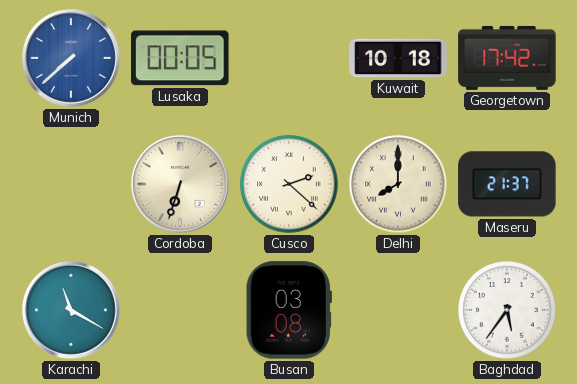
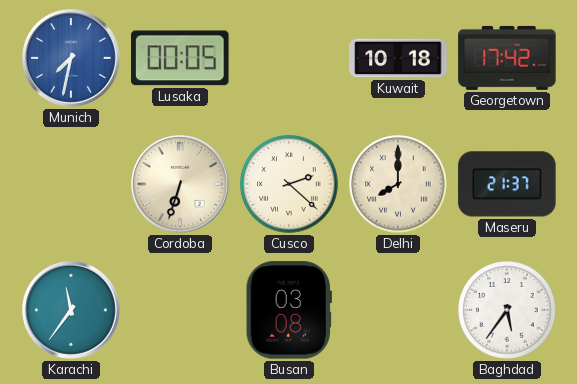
Munich: 7:38 -> 7:32
Karachi: 11:20 -> 11:36
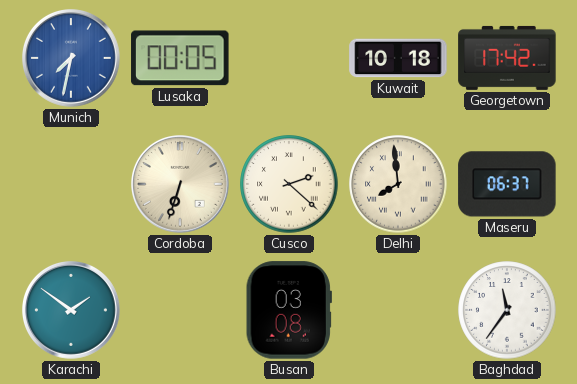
Delhi: 8:00 -> 7:59
Maseru: 21:37 -> 06:37
Karachi: 11:36 -> 1:51
Baghdad: 5:36 -> 11:36
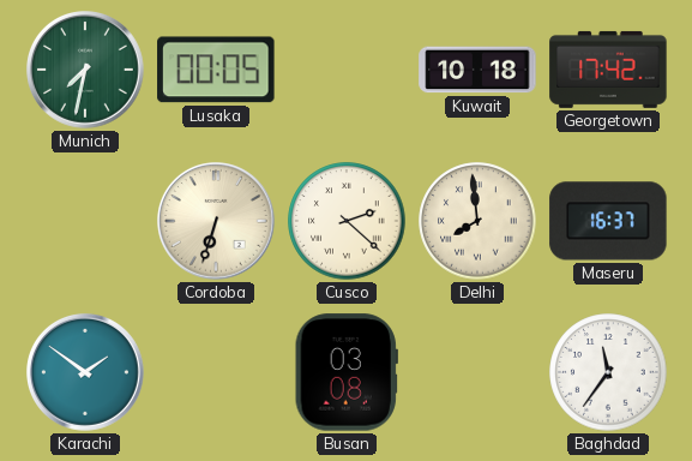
Munich dial: blue -> green
Maseru: 06:37 -> 16:37
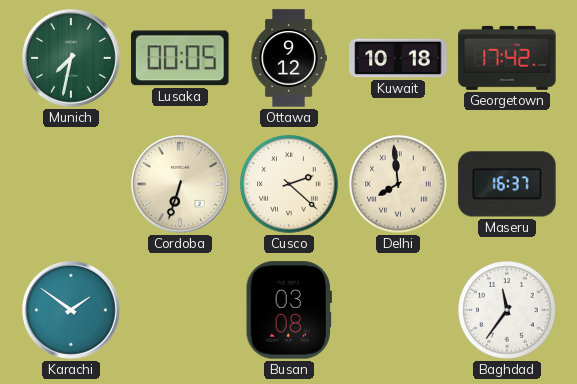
Ottawa: none -> 9:12
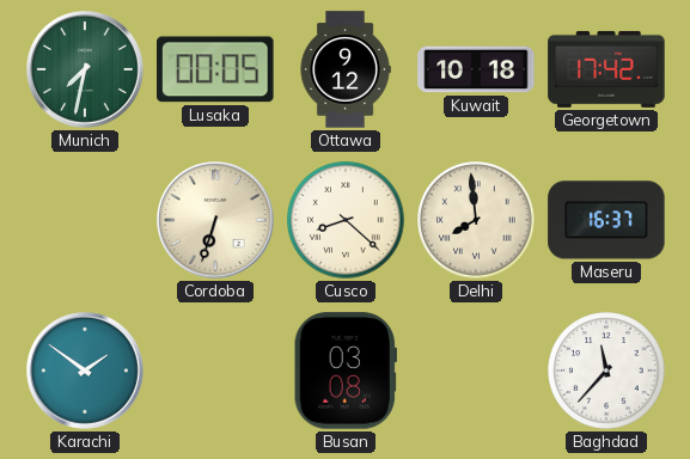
Cusco: 2:22 -> 8:22
Baghdad: 11:36 -> 11:37
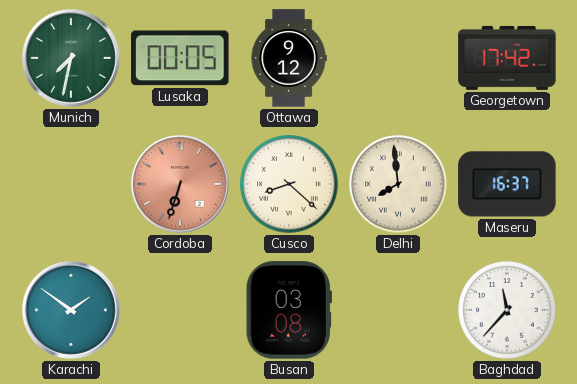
Kuwait: 10:18 -> none
Cordoba dial: cream -> salmon
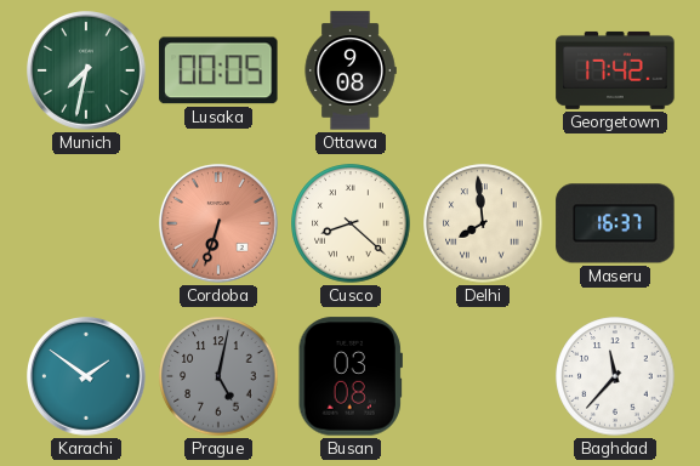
Ottawa: 9:12 -> 9:08
Prague: none -> 5:02
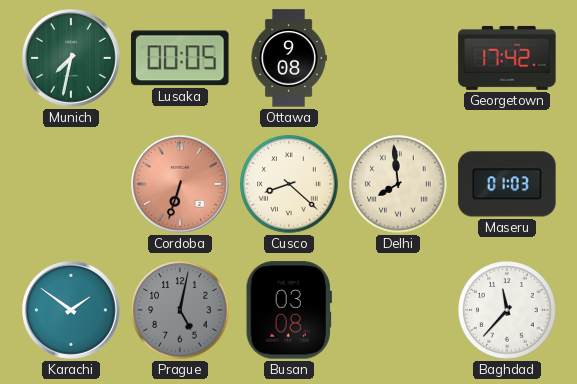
Maseru: 16:37 -> 01:03
